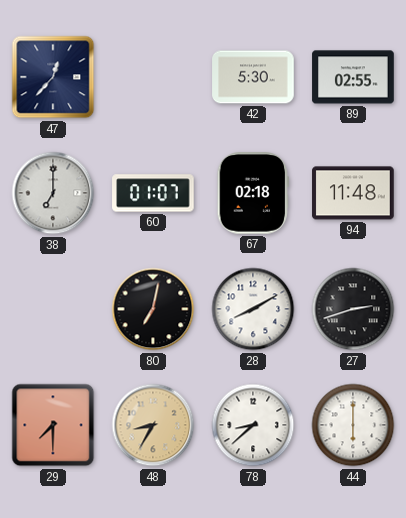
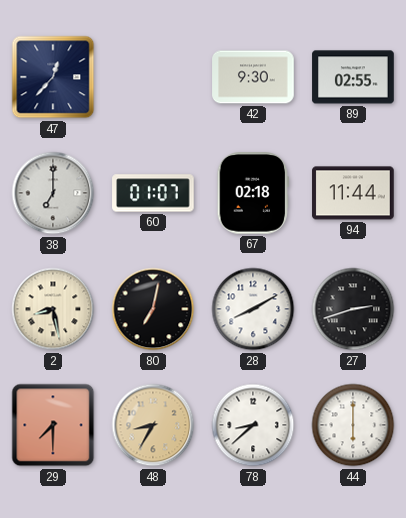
42: 5:30 -> 9:30
94: 11:48 -> 11:44
2: none -> 8:28
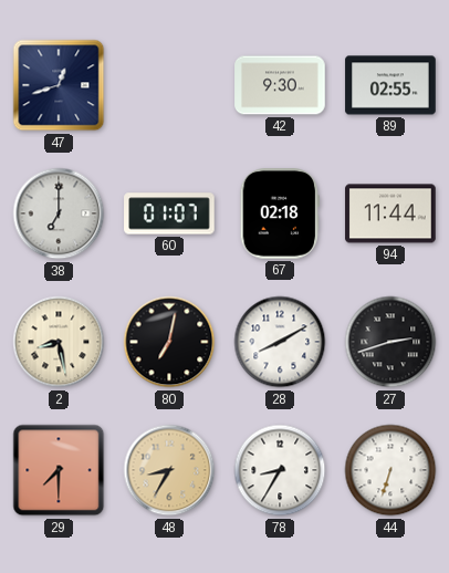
47: 12:37 -> 12:42
78: 8:38 -> 8:35
44: 6:00 -> 6:33
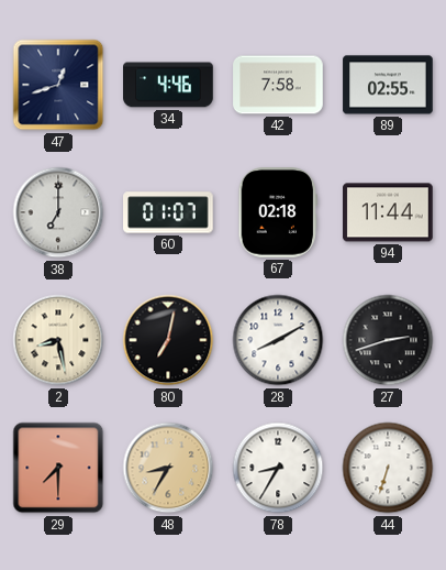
34: none -> 4:46
42: 9:30 -> 7:58
